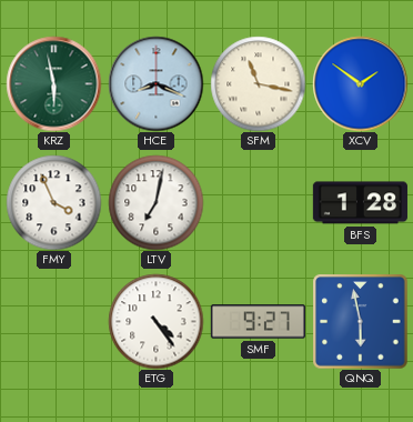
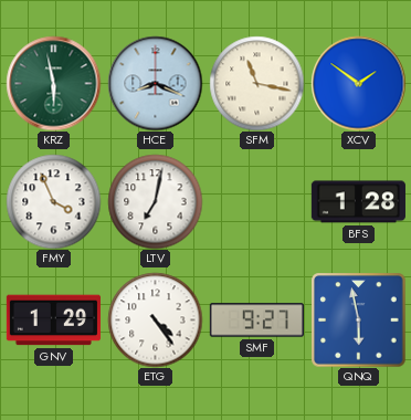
GNV: none -> 1:29
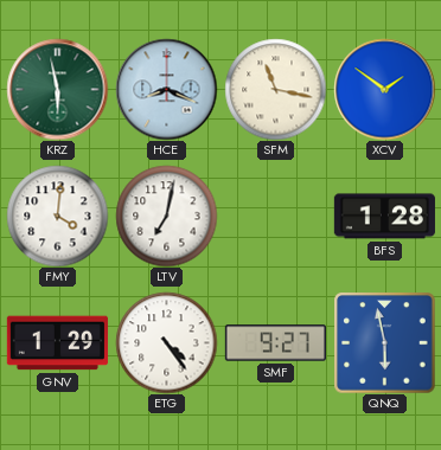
FMY: 3:56 -> 4:01
